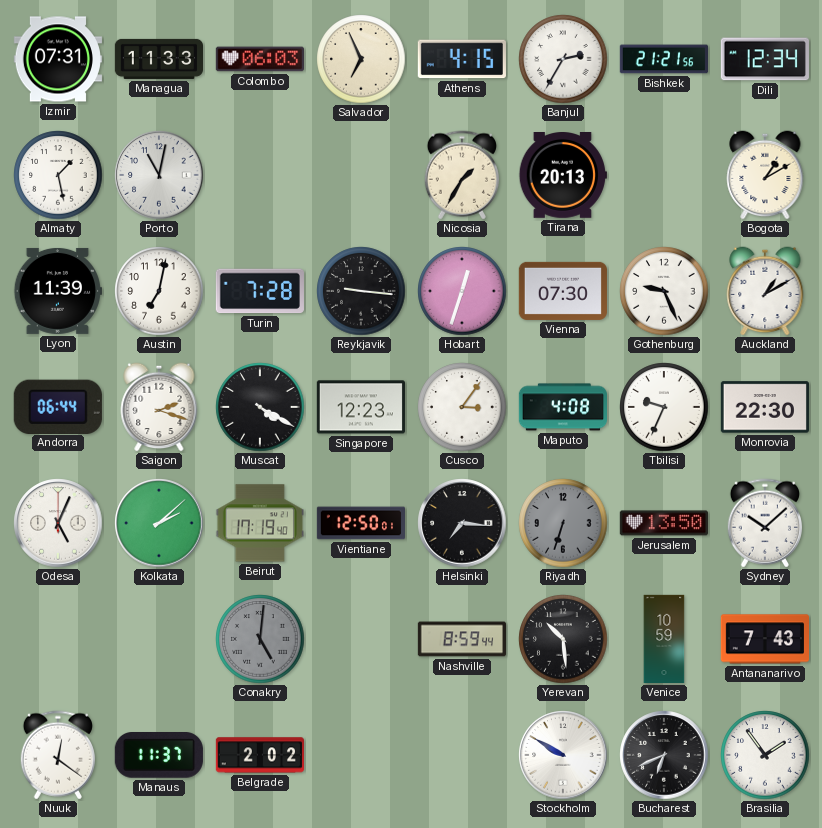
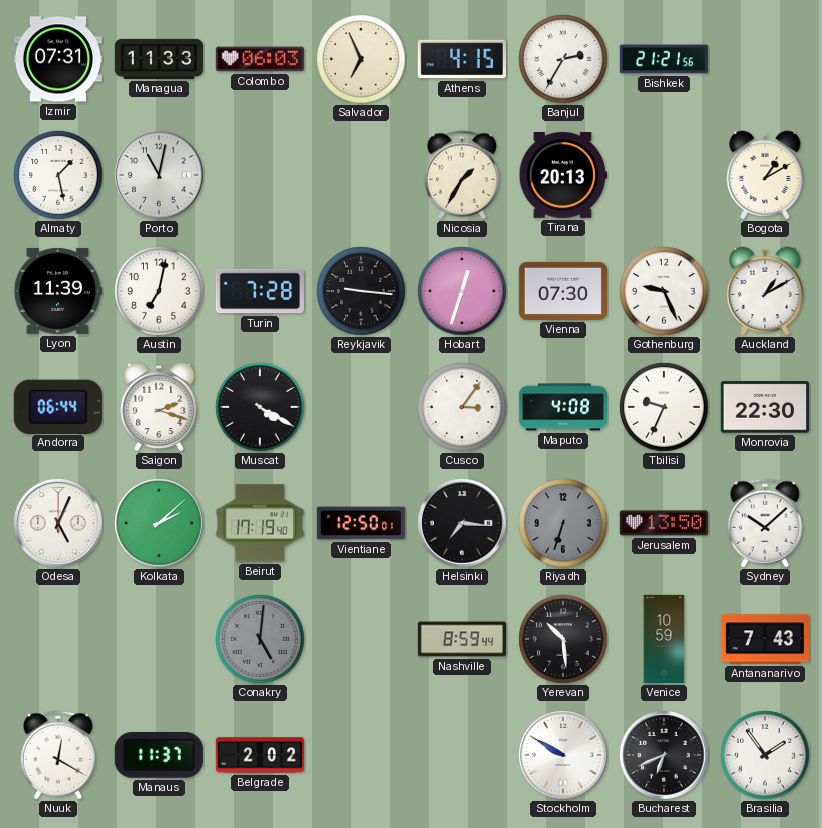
Dili: 12:34 -> none
Singapore: 12:23 -> none
Nuuk: 12:21 -> 12:20
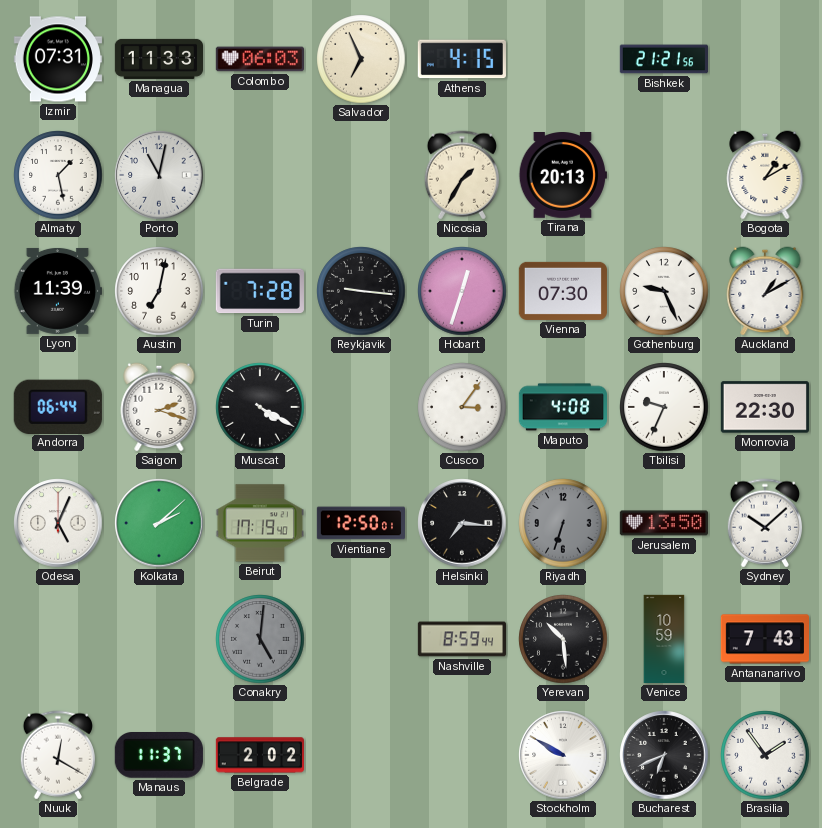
Banjul: 2:35 -> none
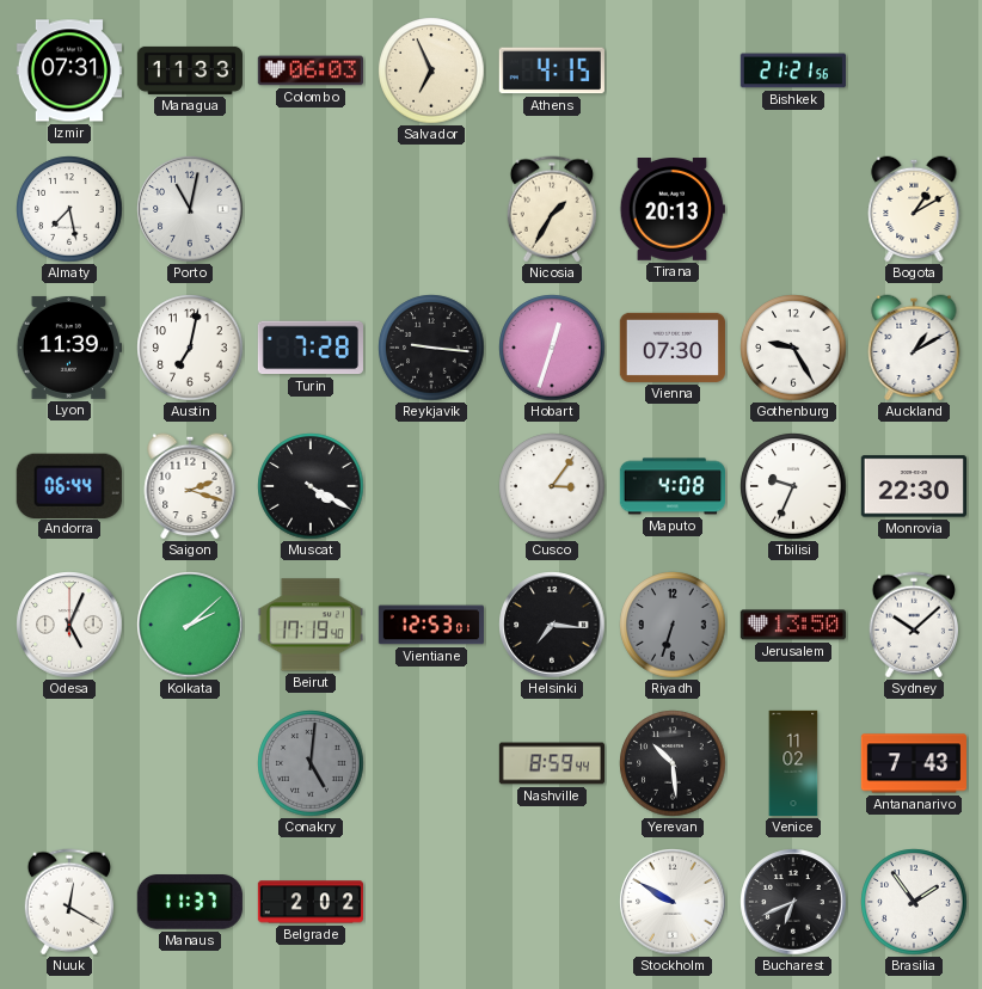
Almaty: 1:28 -> 7:28
Gothenburg: 9:26 -> 9:25
Vientiane: 12:50 -> 12:53
Venice: 10:59 -> 11:02
